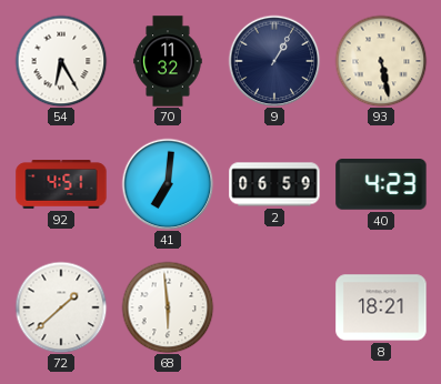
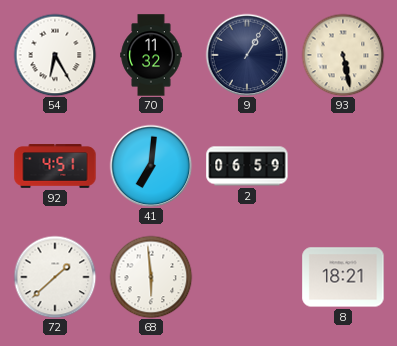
40: 4:23 -> none
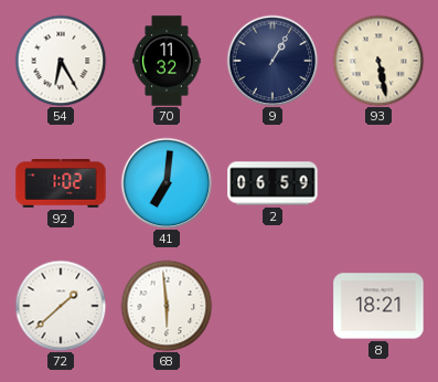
92: 4:51 -> 1:02
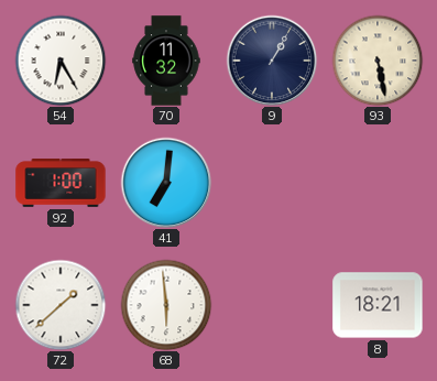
92: 1:02 -> 1:00
2: 06:59 -> none
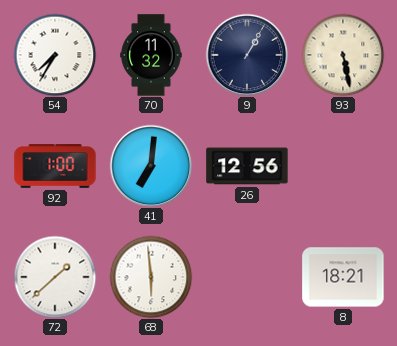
54: 6:25 -> 7:35
26: none -> 12:56
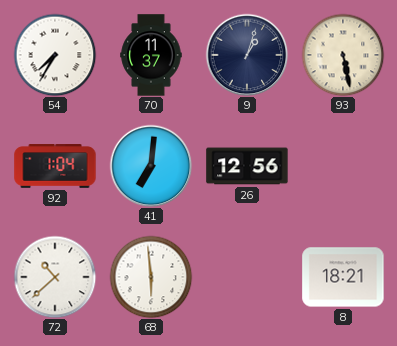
70: 11:32 -> 11:37
9: 1:05 -> 1:03
92: 1:00 -> 1:04
72: 1:38 -> 10:38
